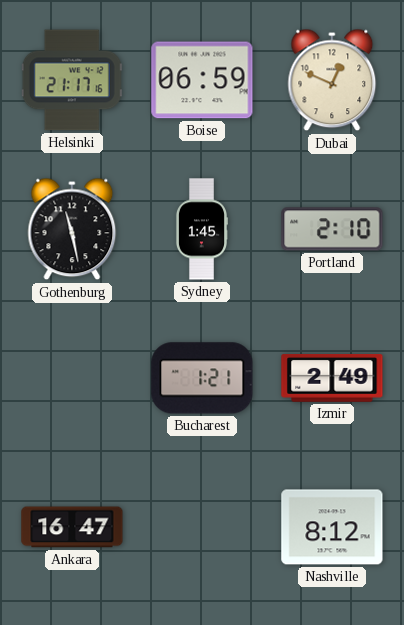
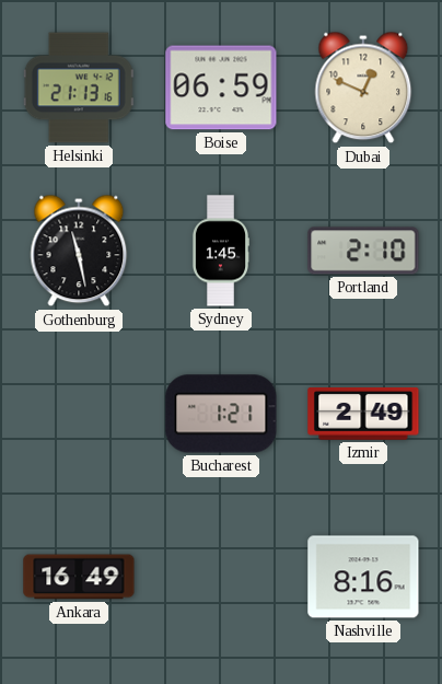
Helsinki: 21:17 -> 21:13
Ankara: 16:47 -> 16:49
Nashville: 8:12 -> 8:16
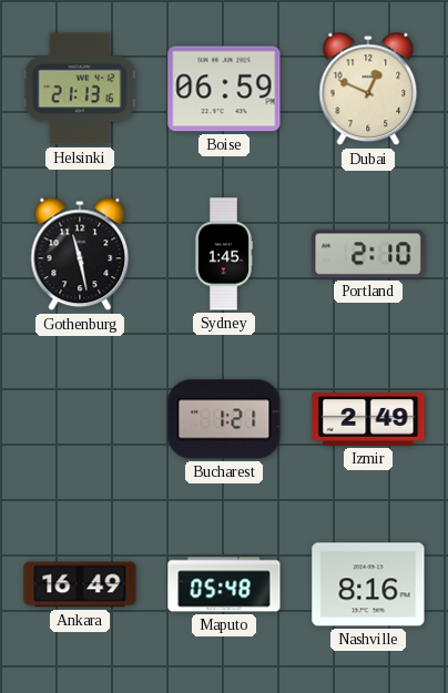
Maputo: none -> 05:48
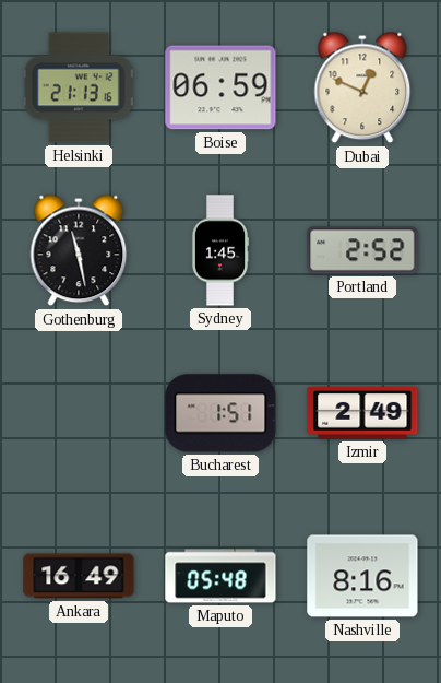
Portland: 2:10 -> 2:52
Bucharest: 1:21 -> 1:51
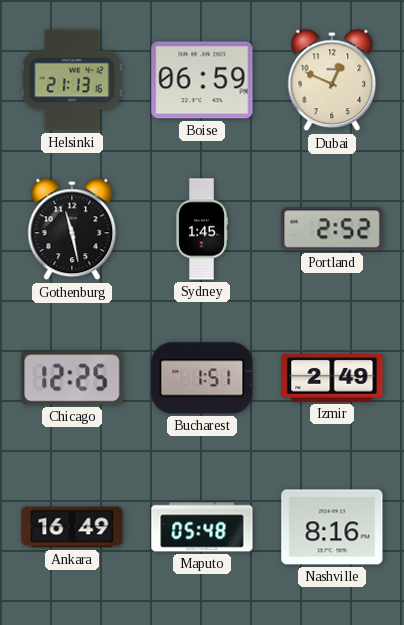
Chicago: none -> 12:25
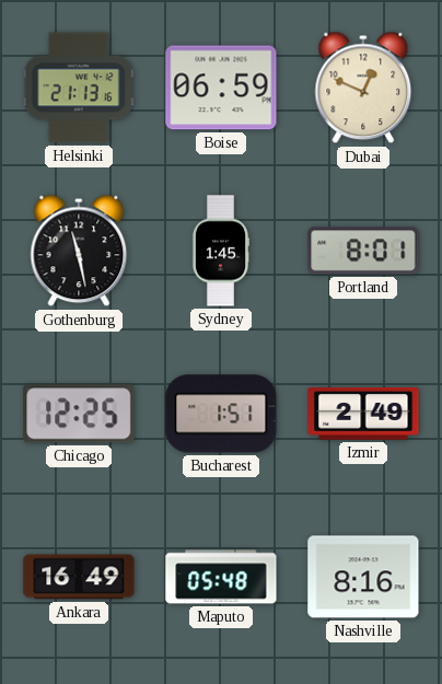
Portland: 2:52 -> 8:01
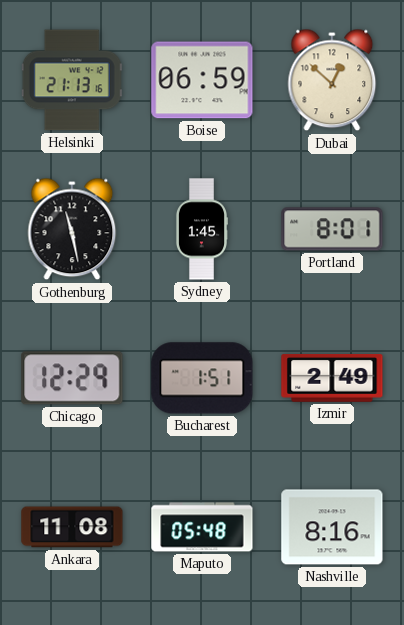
Dubai: 12:49 -> 12:52
Chicago: 12:25 -> 12:29
Ankara: 16:49 -> 11:08
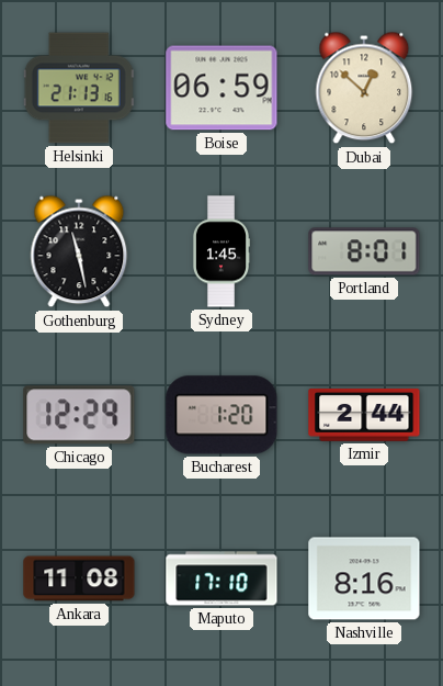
Bucharest: 1:51 -> 1:20
Izmir: 2:49 -> 2:44
Maputo: 05:48 -> 17:10
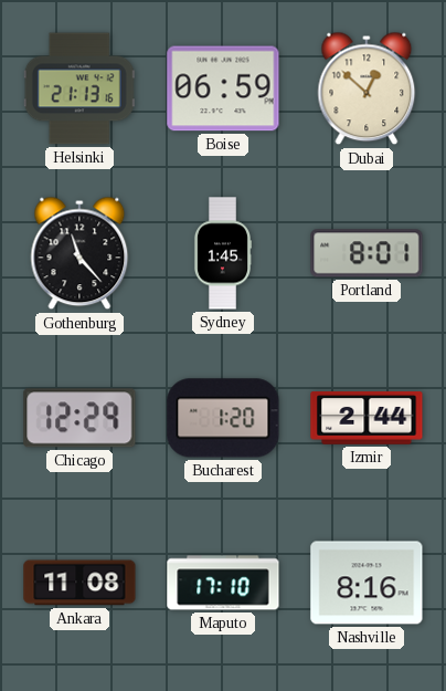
Gothenburg: 11:28 -> 11:23
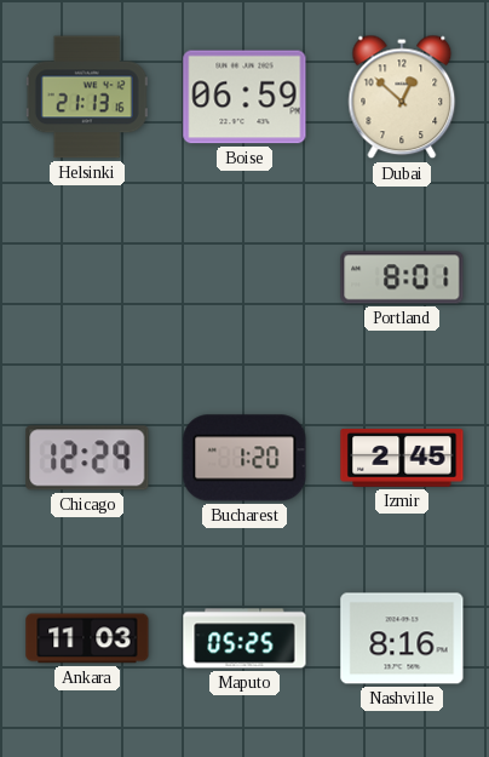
Gothenburg: 11:23 -> none
Sydney: 1:45 -> none
Izmir: 2:44 -> 2:45
Ankara: 11:08 -> 11:03
Maputo: 17:10 -> 05:25
